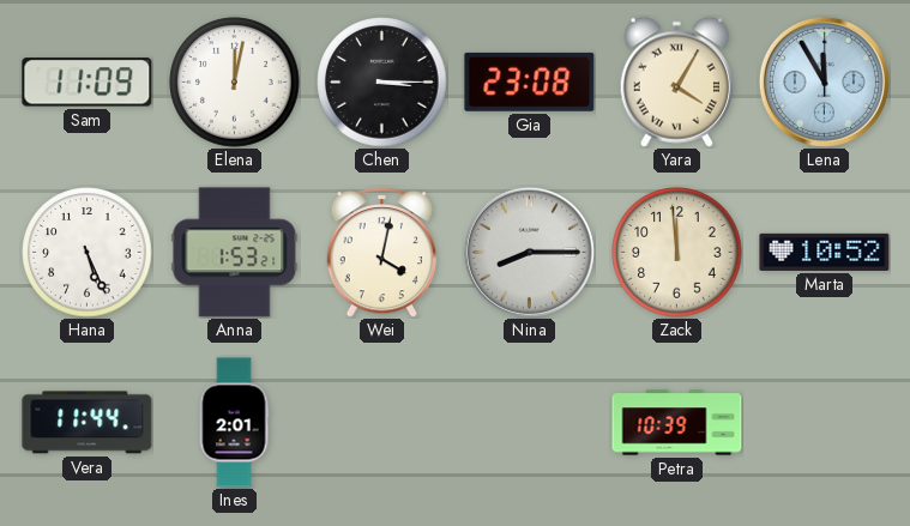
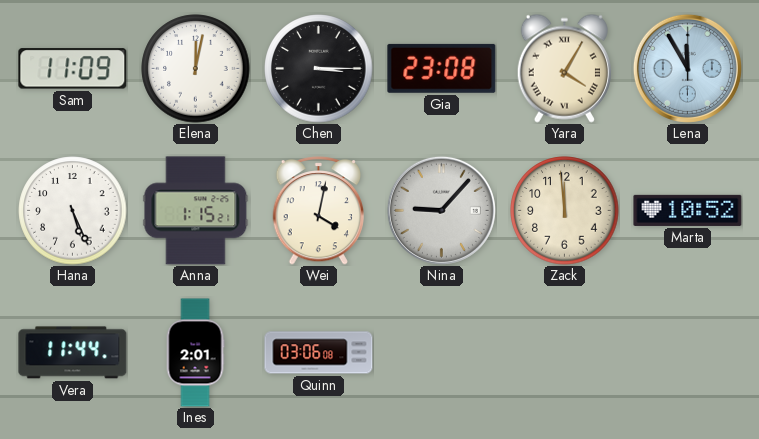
Anna: 1:53 -> 1:15
Nina: 8:15 -> 9:07
Quinn: none -> 03:06
Petra: 10:39 -> none
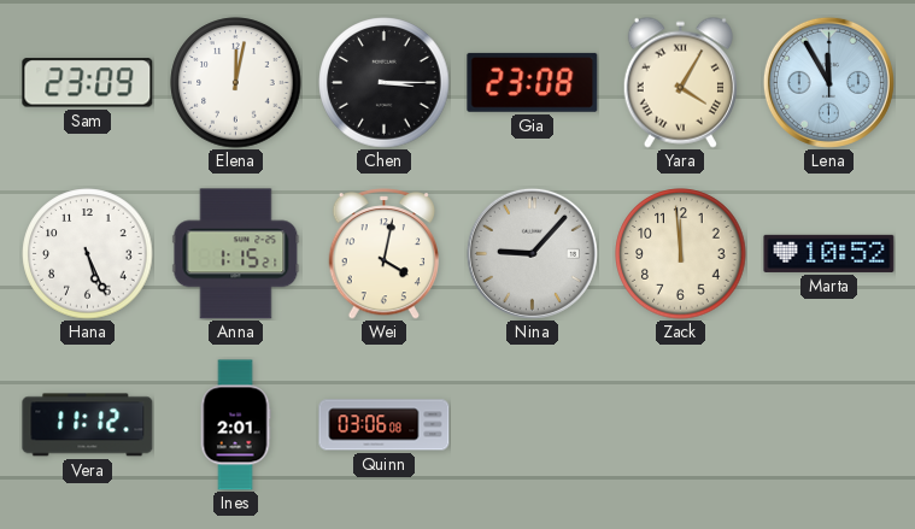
Sam: 11:09 -> 23:09
Vera: 11:44 -> 11:12
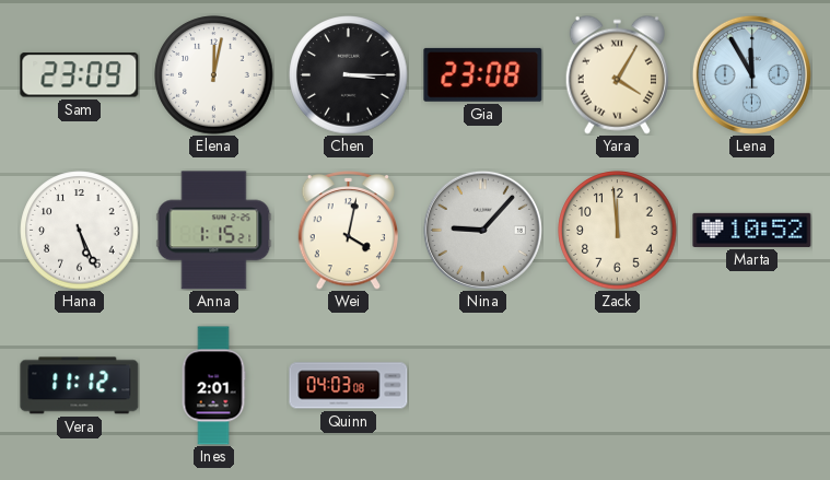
Quinn: 03:06 -> 04:03
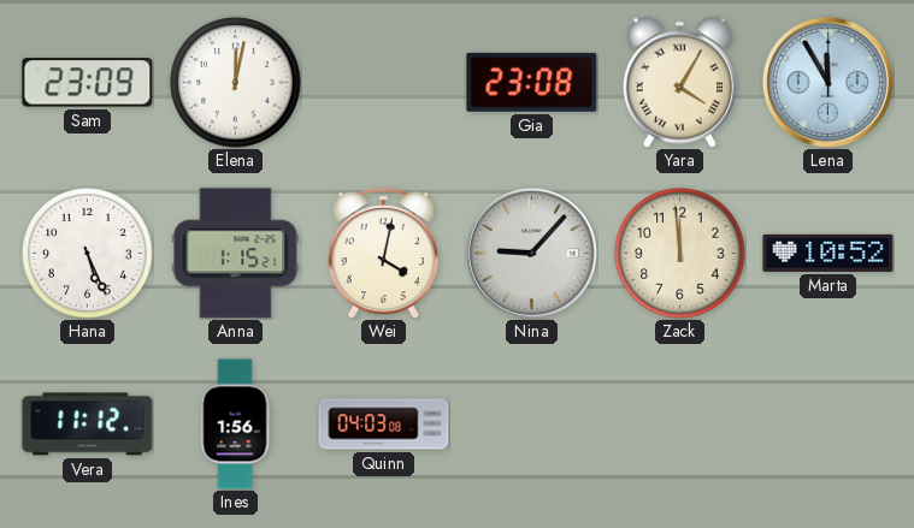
Chen: 3:15 -> none
Ines: 2:01 -> 1:56
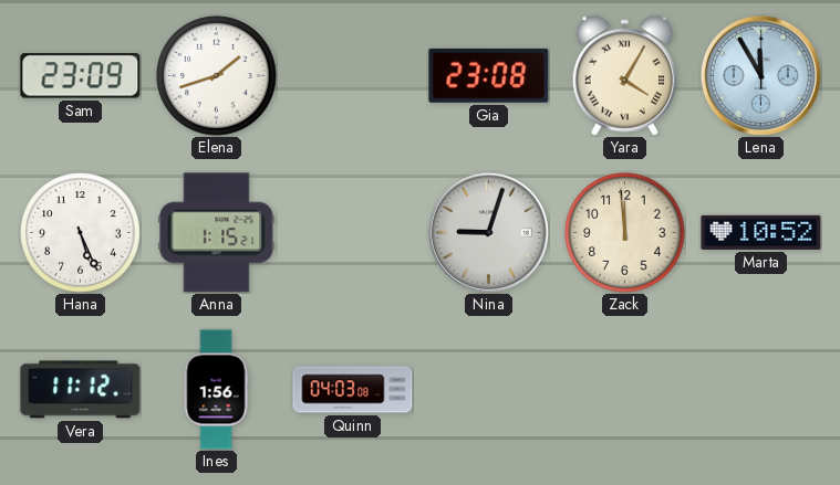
Elena: 12:02 -> 1:42
Wei: 4:02 -> none
Nina: 9:07 -> 9:03
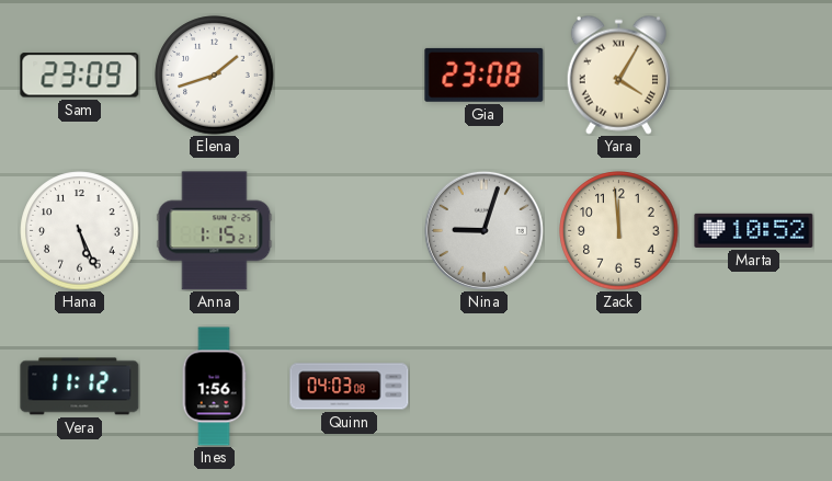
Lena: 11:55 -> none
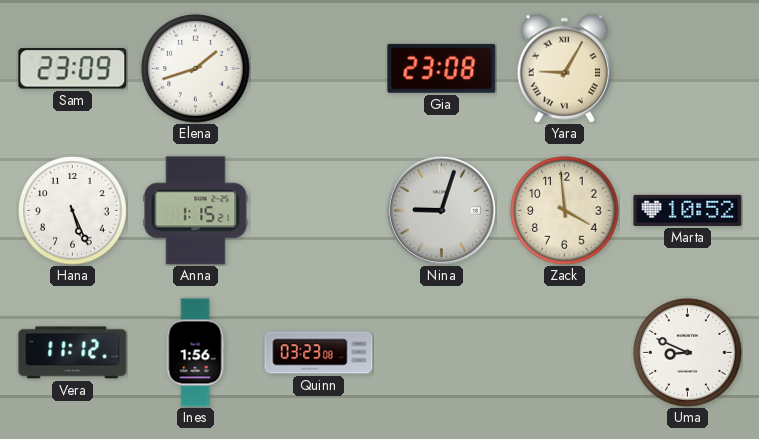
Yara: 4:05 -> 9:05
Zack: 11:59 -> 3:59
Quinn: 04:03 -> 03:23
Uma: none -> 8:49
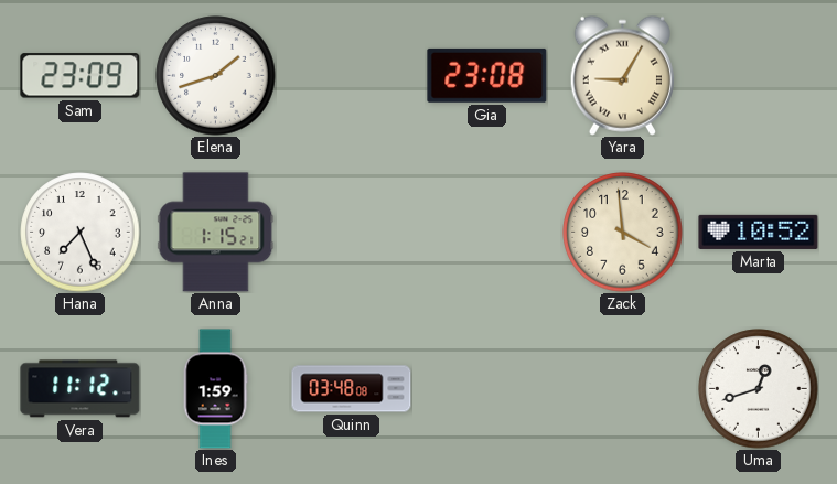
Hana: 5:26 -> 7:26
Nina: 9:03 -> none
Ines: 1:56 -> 1:59
Quinn: 03:23 -> 03:48
Uma: 8:49 -> 12:42
